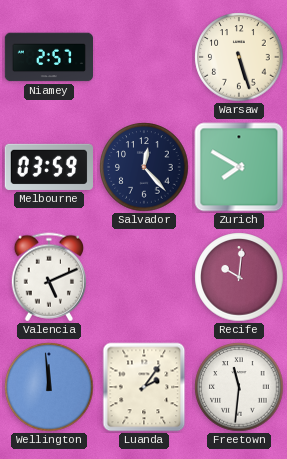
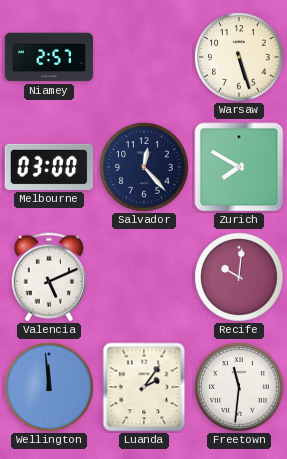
Melbourne: 03:59 -> 03:00
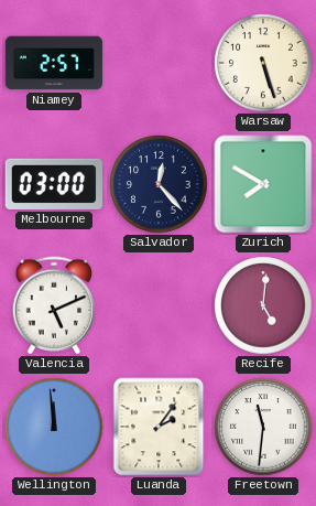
Recife: 10:01 -> 5:01
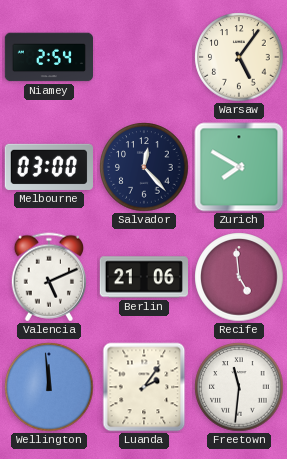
Niamey: 2:57 -> 2:54
Warsaw: 5:27 -> 5:06
Berlin: none -> 21:06
Recife: 5:01 -> 4:59
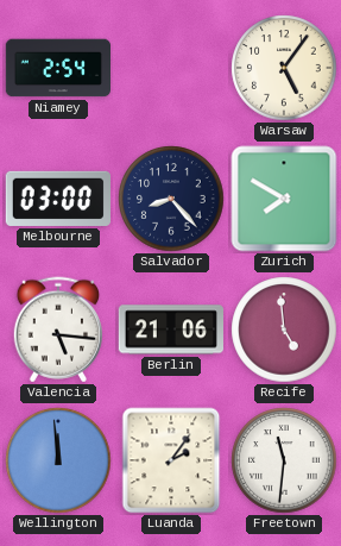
Salvador: 12:23 -> 8:23
Valencia: 5:11 -> 5:16
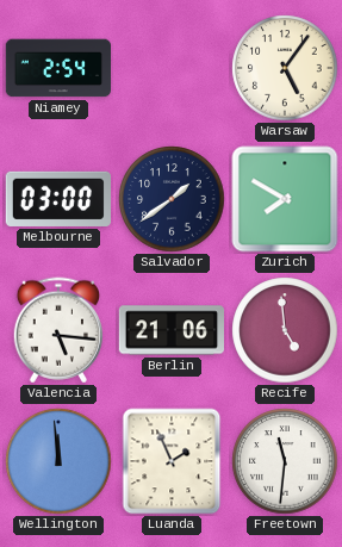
Salvador: 8:23 -> 1:39
Luanda: 2:06 -> 1:56
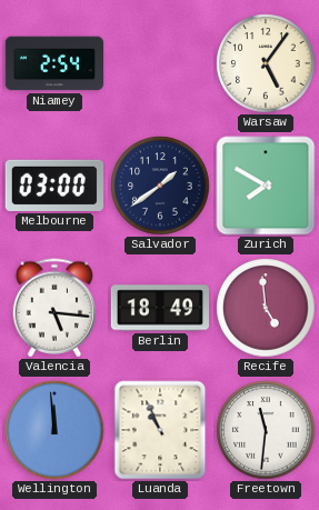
Berlin: 21:06 -> 18:49
Luanda: 1:56 -> 10:56
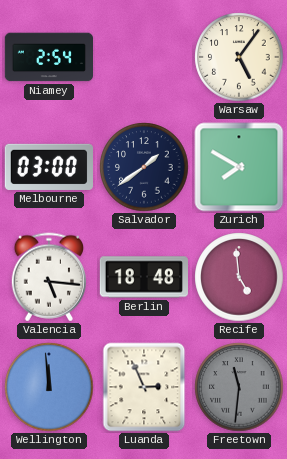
Berlin: 18:49 -> 18:48
Luanda: 10:56 -> 2:56
Freetown dial: white -> grey
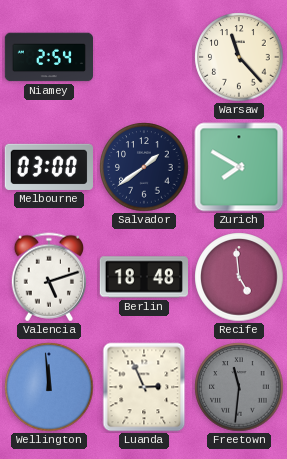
Warsaw: 5:06 -> 11:23
Valencia: 5:16 -> 5:12
